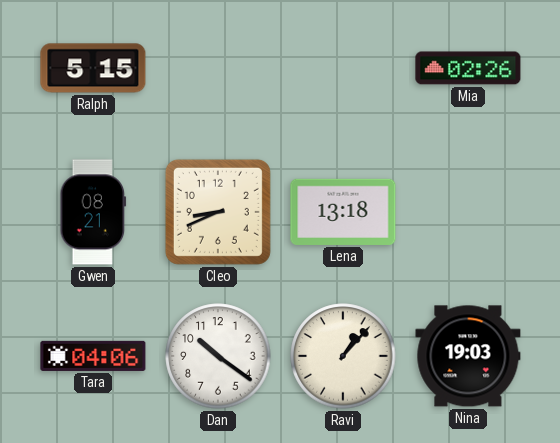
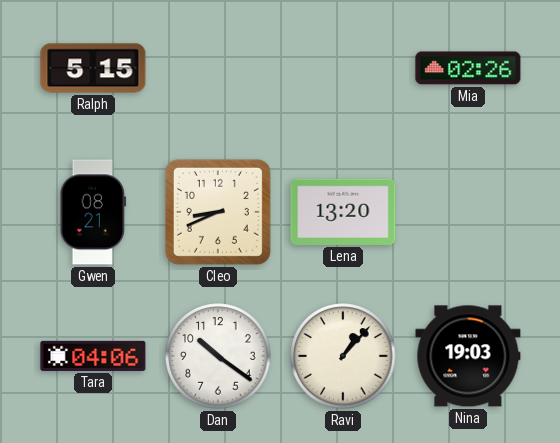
Lena: 13:18 -> 13:20
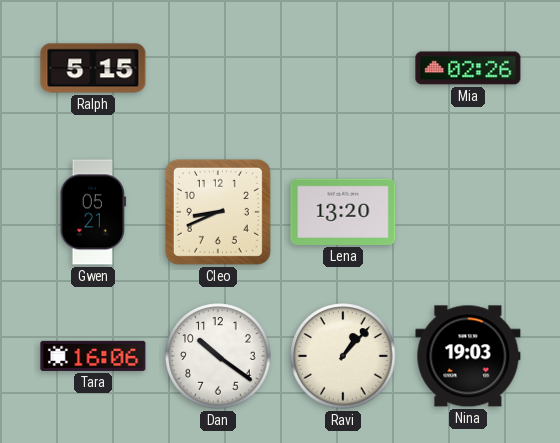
Gwen: 08:21 -> 05:21
Tara: 04:06 -> 16:06
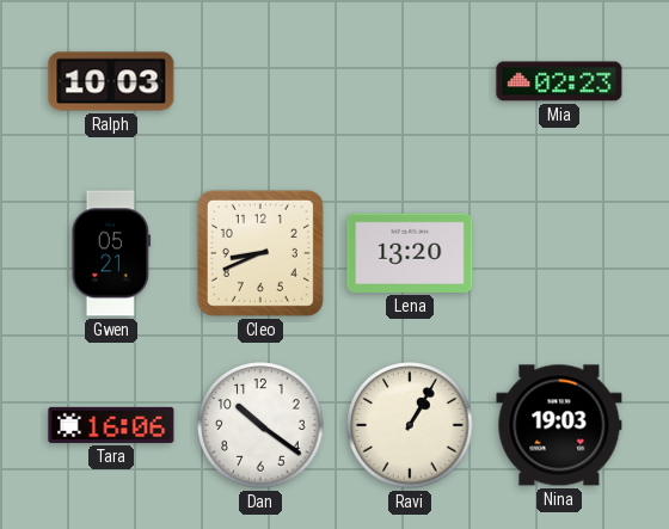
Ralph: 5:15 -> 10:03
Mia: 02:26 -> 02:23
Ravi: 1:07 -> 1:05
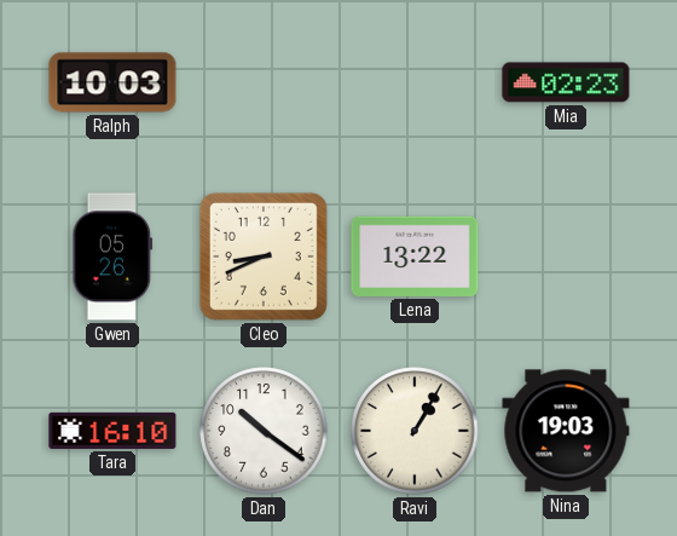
Gwen: 05:21 -> 05:26
Lena: 13:20 -> 13:22
Tara: 16:06 -> 16:10
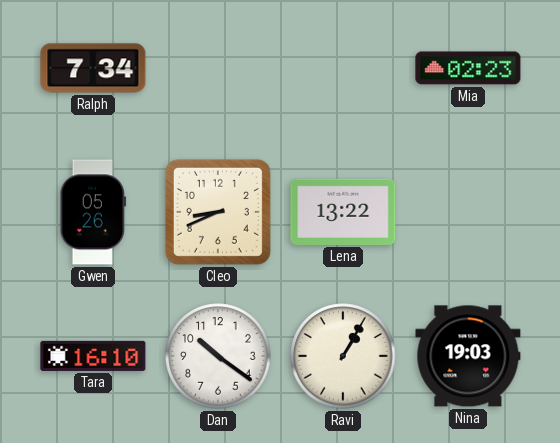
Ralph: 10:03 -> 7:34
